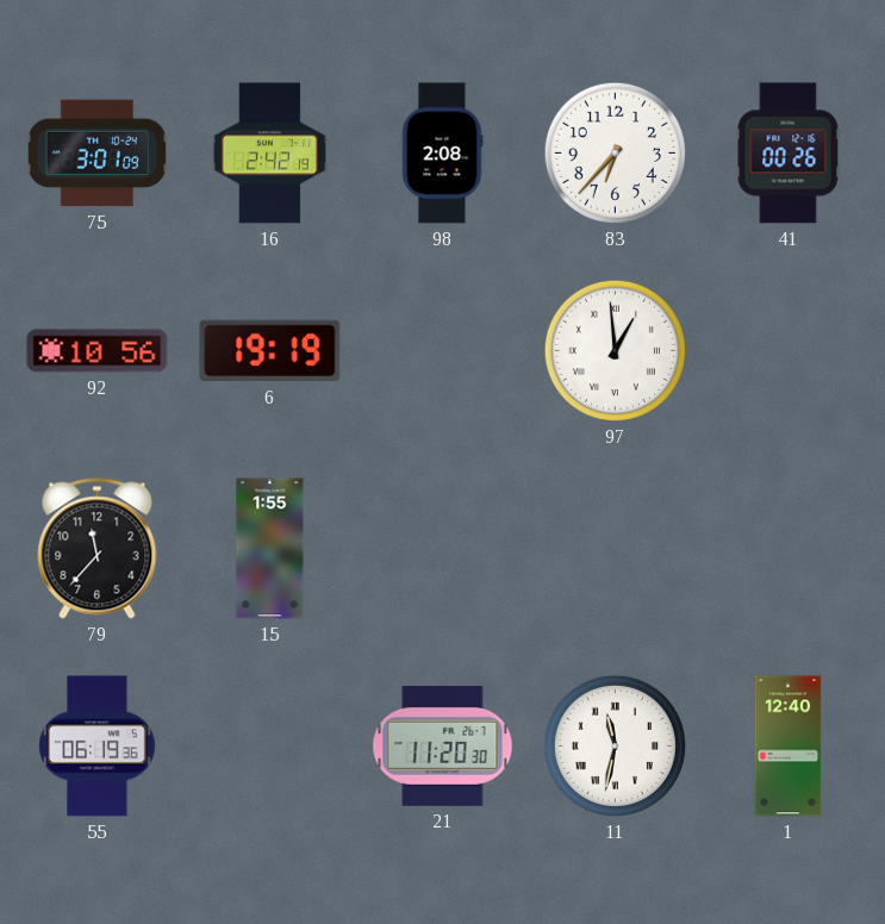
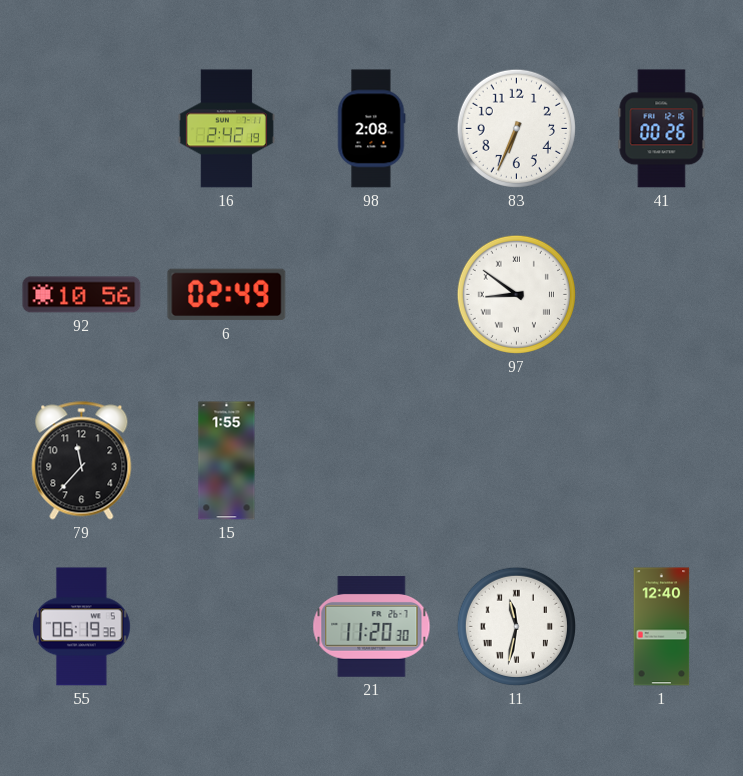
75: 3:01 -> none
83: 6:37 -> 6:34
6: 19:19 -> 02:49
97: 12:59 -> 8:51
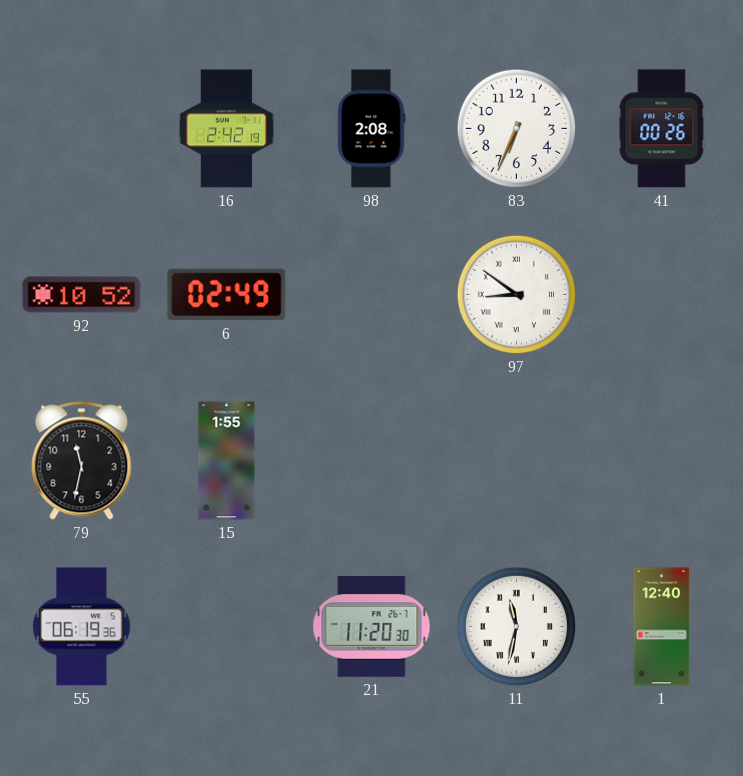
92: 10:56 -> 10:52
79: 11:37 -> 11:32
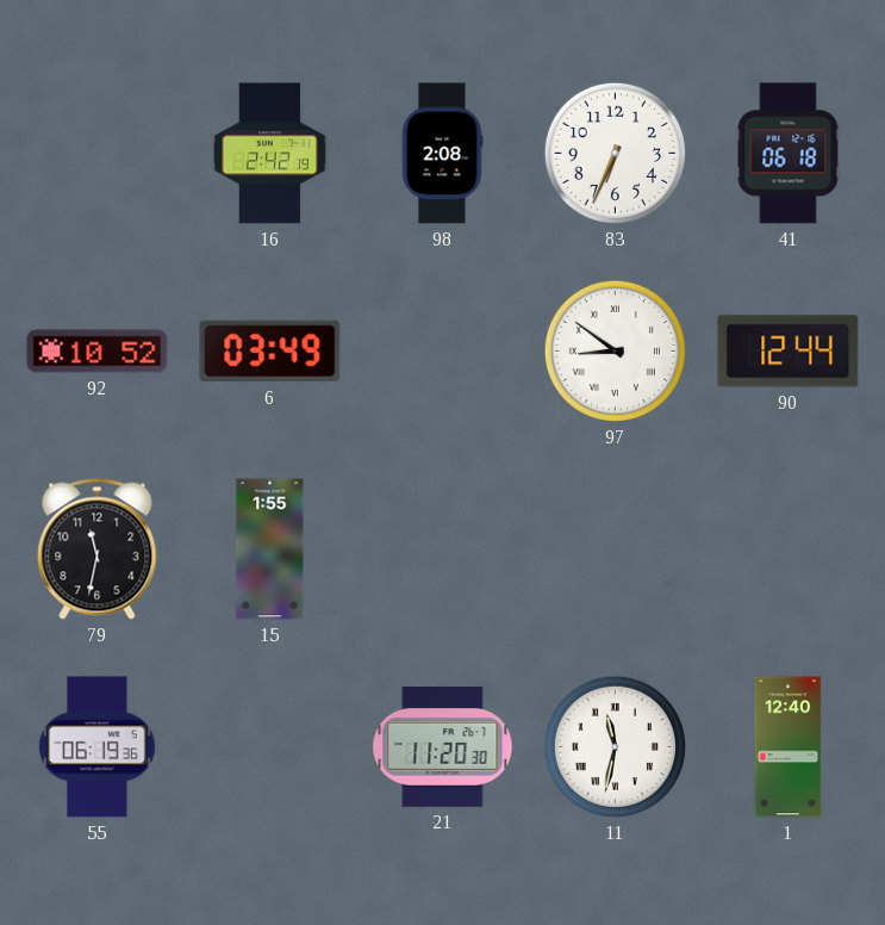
41: 00:26 -> 06:18
6: 02:49 -> 03:49
90: none -> 12:44
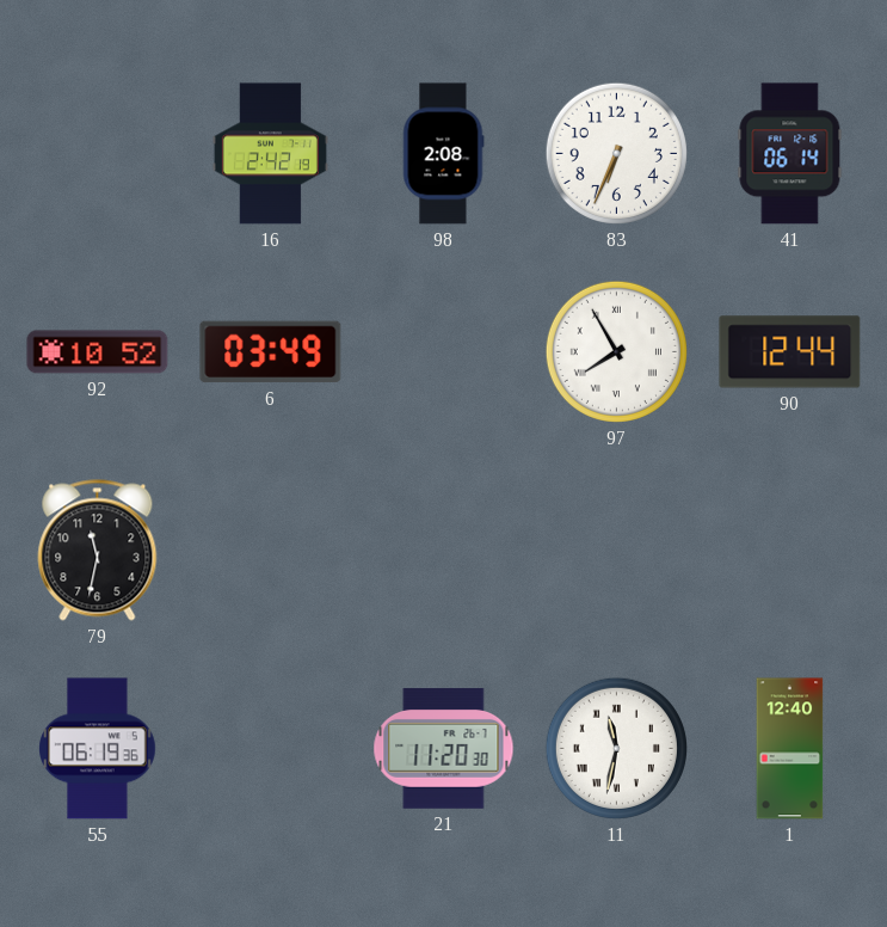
41: 06:18 -> 06:14
97: 8:51 -> 7:55
15: 1:55 -> none
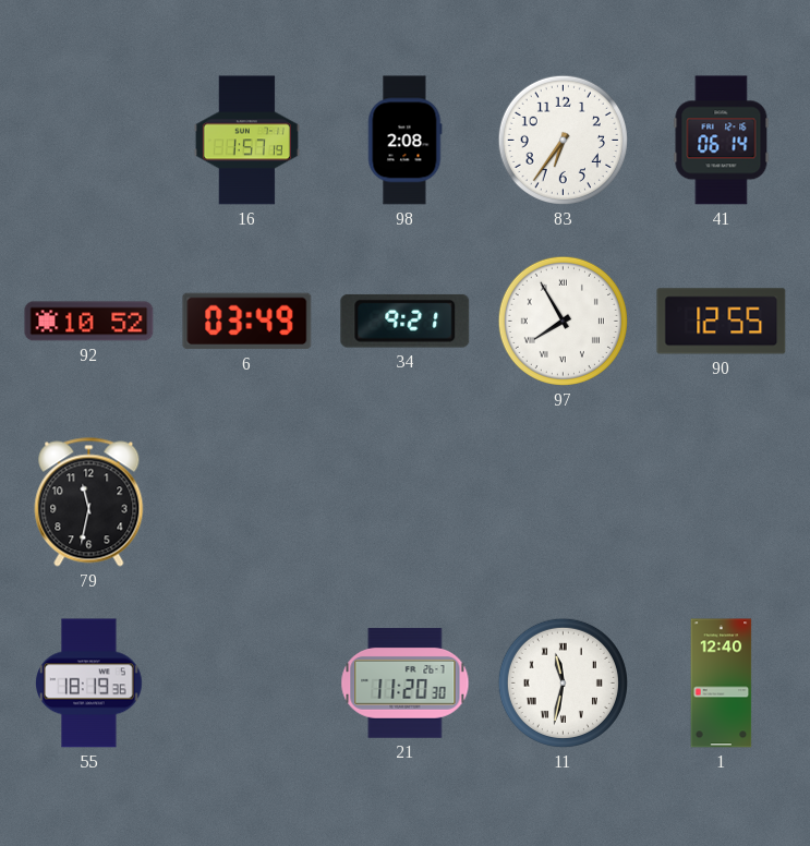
16: 2:42 -> 1:57
83: 6:34 -> 6:36
34: none -> 9:21
90: 12:44 -> 12:55
55: 06:19 -> 18:19
